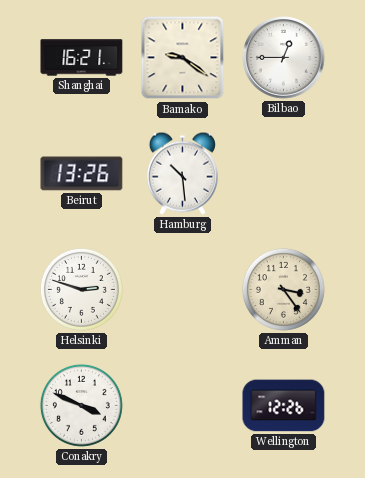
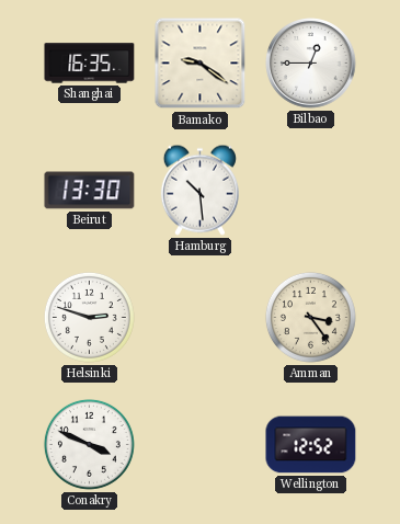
Shanghai: 16:21 -> 16:35
Beirut: 13:26 -> 13:30
Wellington: 12:26 -> 12:52
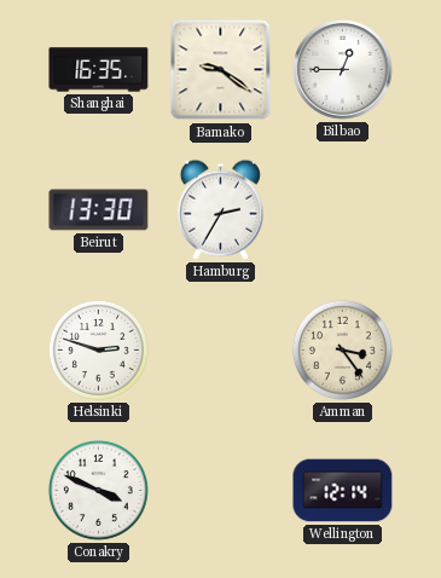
Hamburg: 10:29 -> 2:35
Wellington: 12:52 -> 12:14
